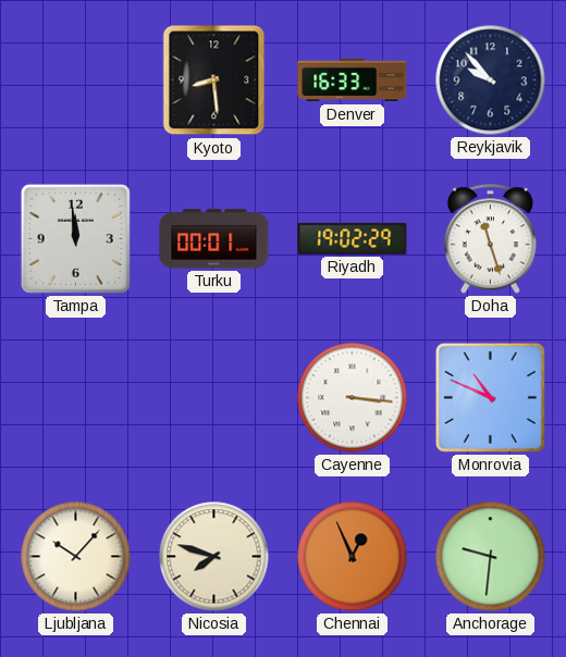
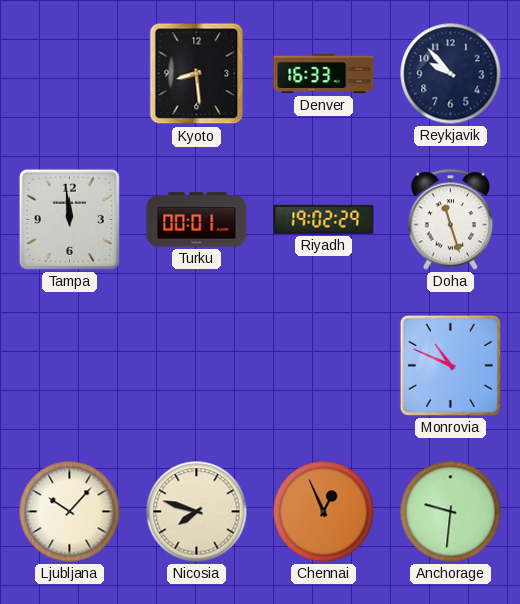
Cayenne: 3:16 -> none
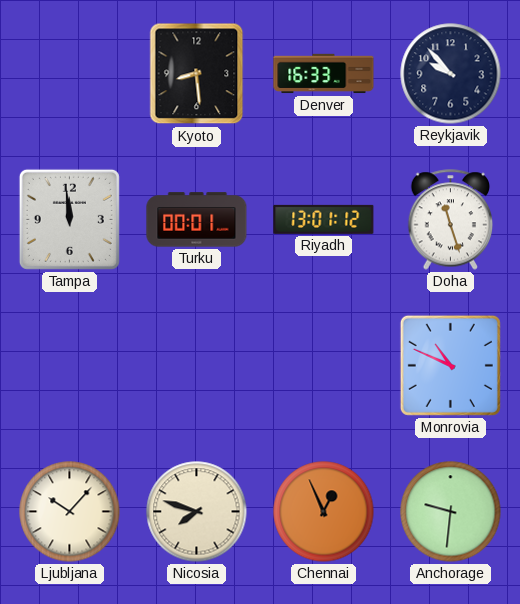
Riyadh: 19:02 -> 13:01
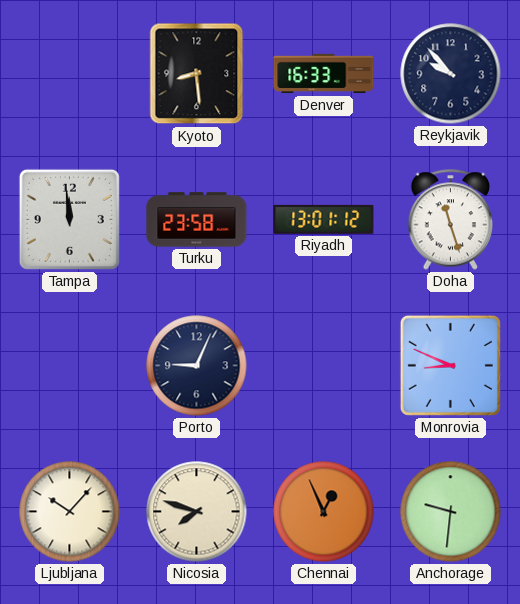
Turku: 00:01 -> 23:58
Porto: none -> 9:04
Monrovia: 10:49 -> 8:49
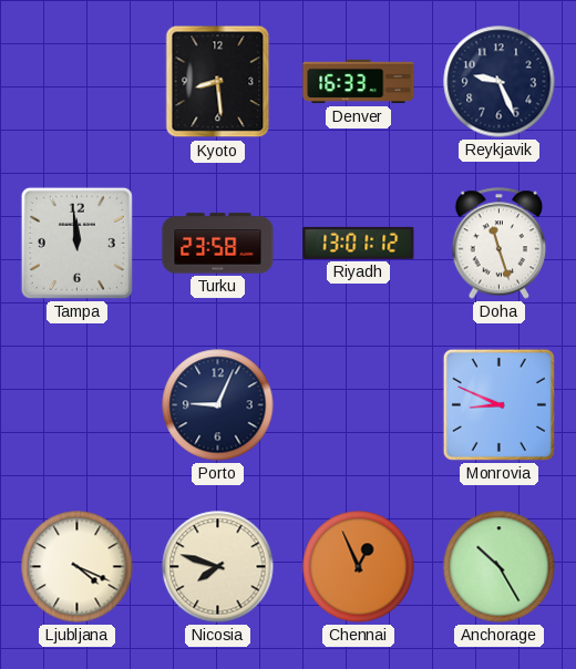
Reykjavik: 9:53 -> 9:26
Ljubljana: 10:07 -> 4:19
Anchorage: 9:31 -> 10:25
